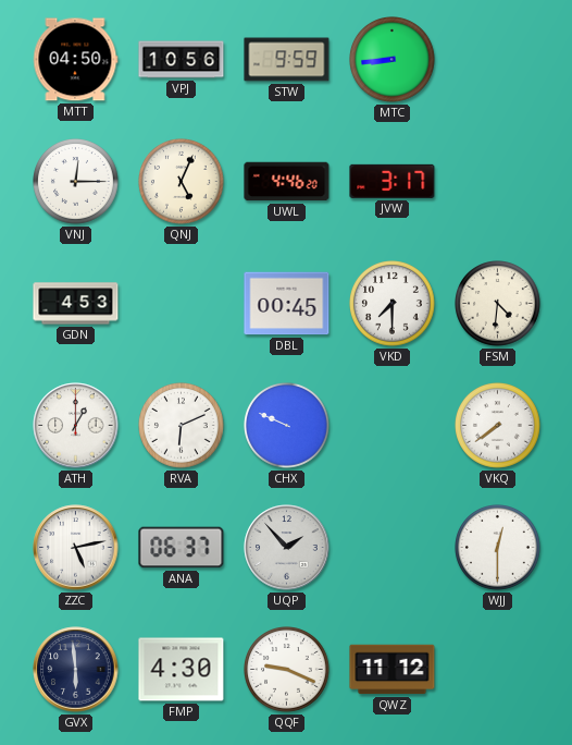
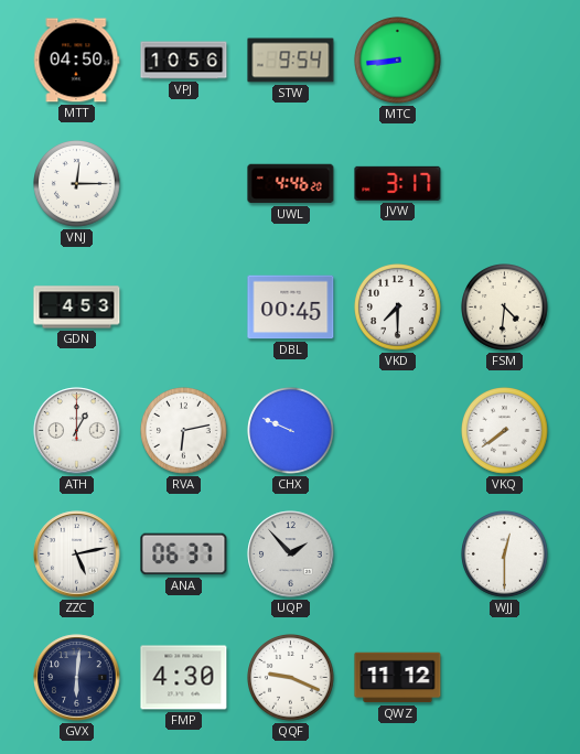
STW: 9:59 -> 9:54
QNJ: 5:04 -> none
RVA: 6:11 -> 6:13
GVX: 5:59 -> 6:01
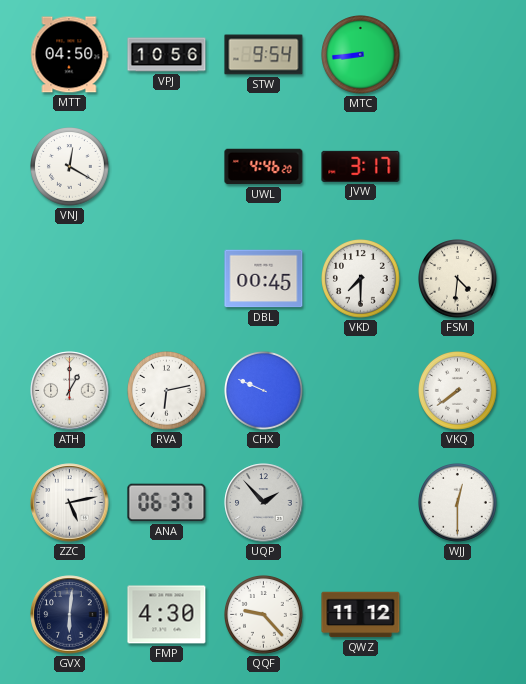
VNJ: 12:15 -> 12:20
GDN: 4:53 -> none
QQF: 9:19 -> 9:23
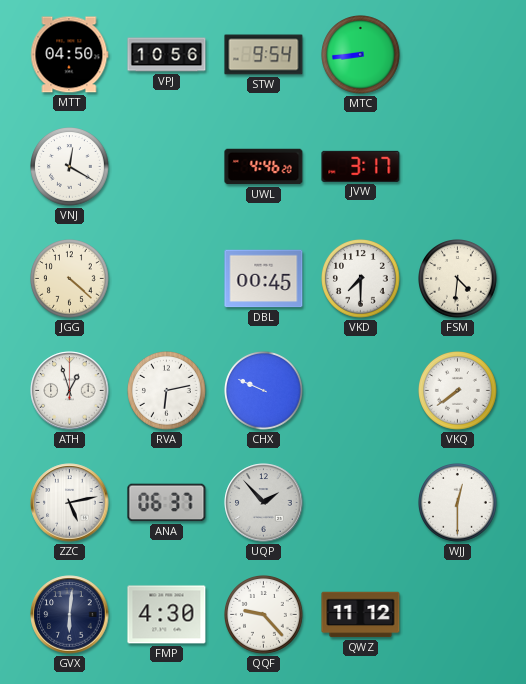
JGG: none -> 4:22
ATH: 1:00 -> 12:57
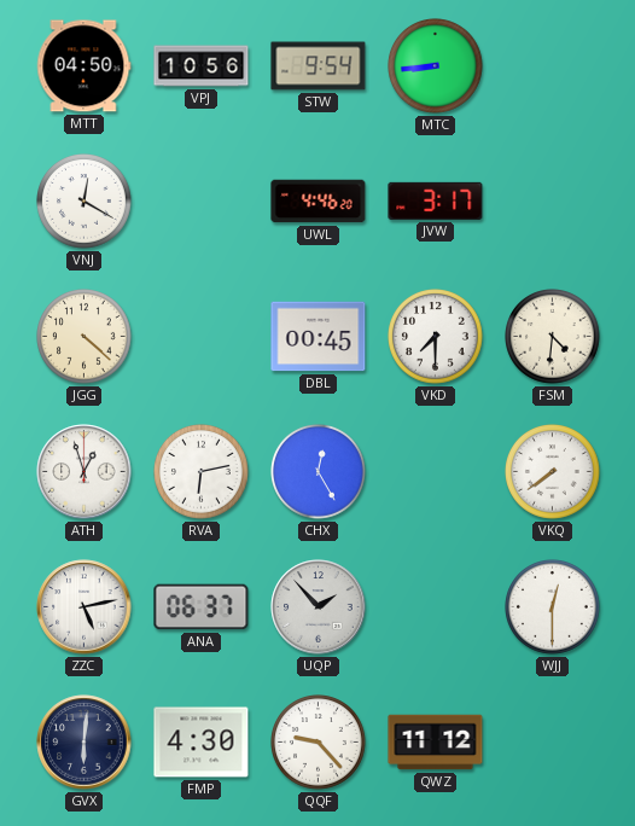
CHX: 9:49 -> 12:25
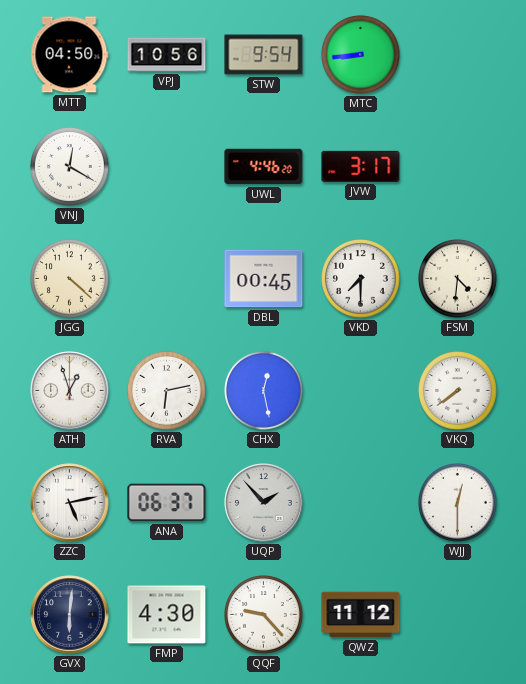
CHX: 12:25 -> 12:28
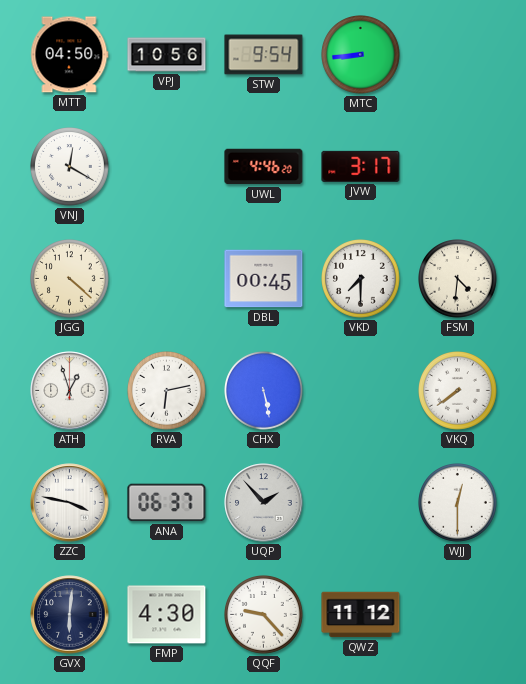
CHX: 12:28 -> 5:28
ZZC: 5:13 -> 3:47
